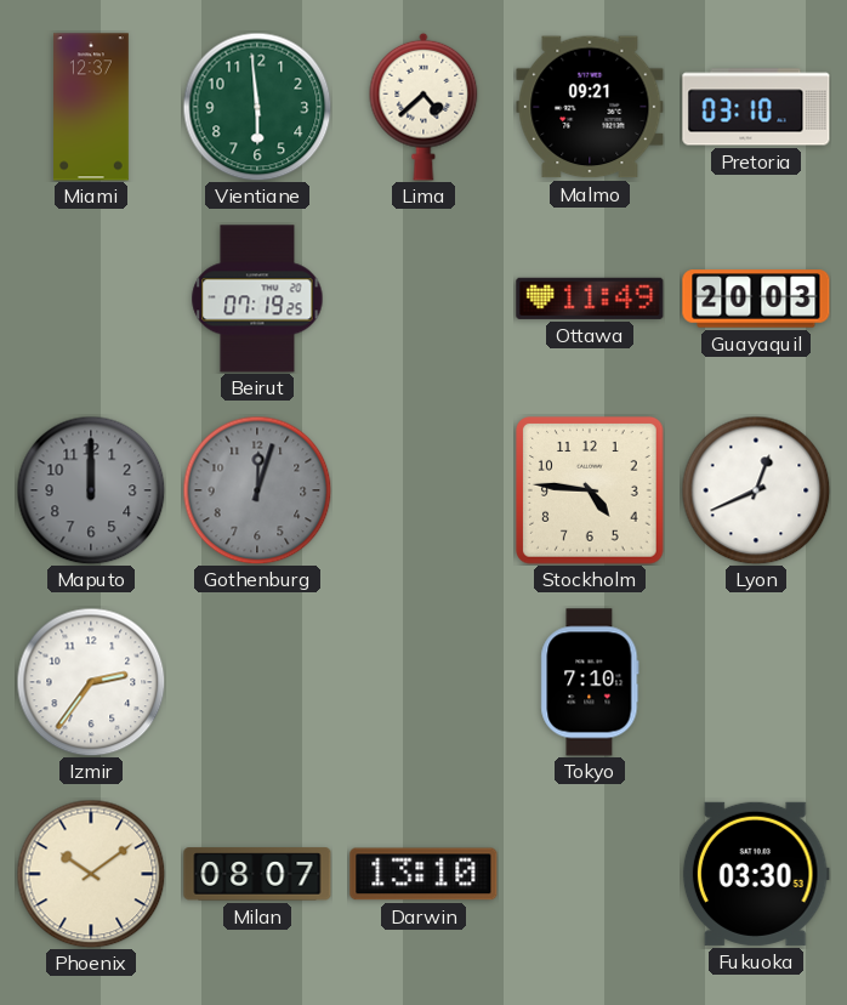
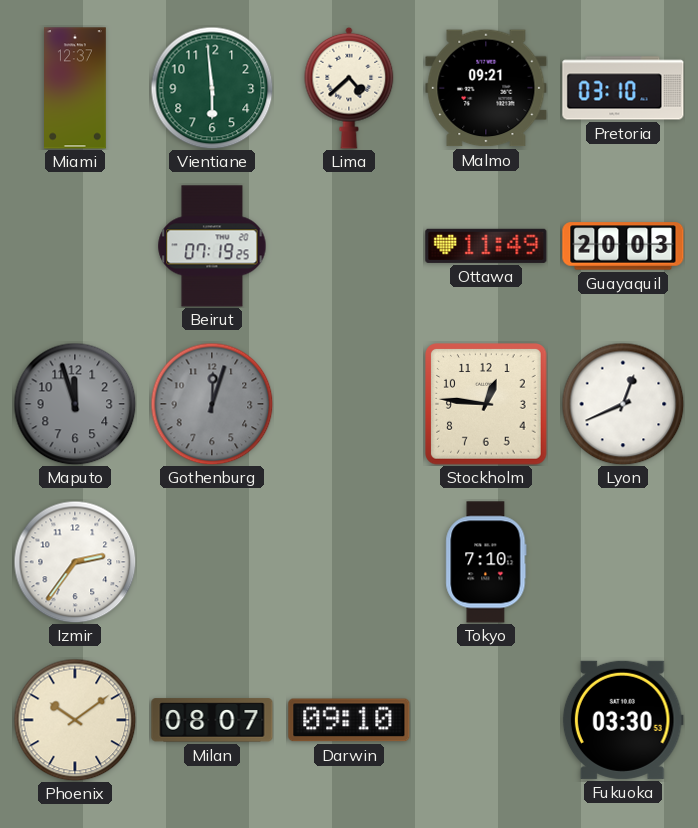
Maputo: 12:00 -> 11:57
Stockholm: 4:46 -> 12:46
Darwin: 13:10 -> 09:10
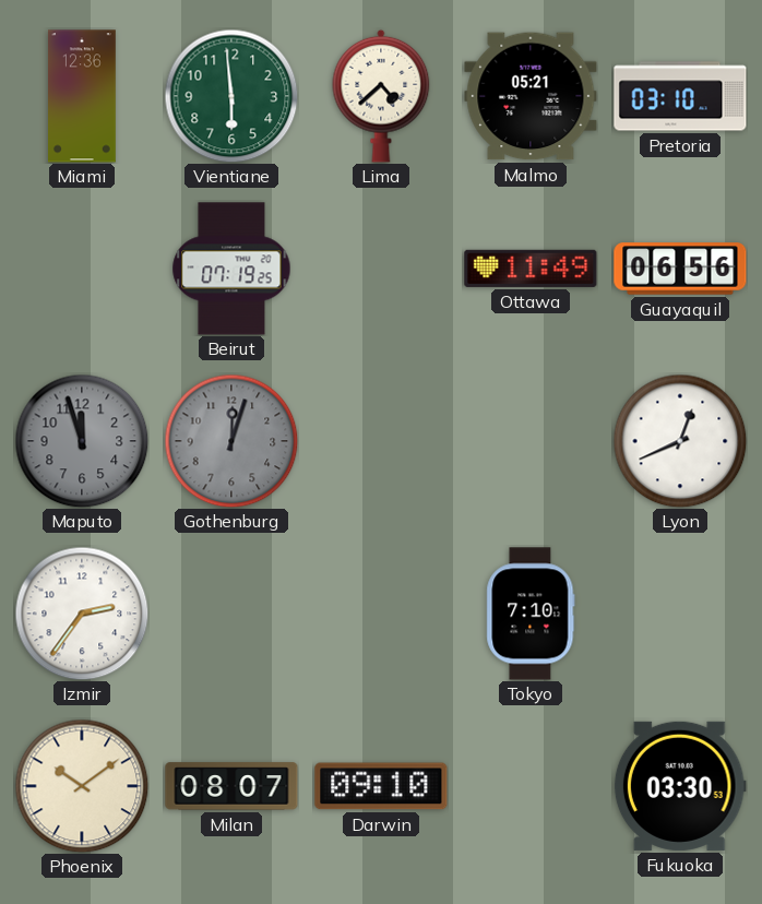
Miami: 12:37 -> 12:36
Malmo: 09:21 -> 05:21
Guayaquil: 20:03 -> 06:56
Stockholm: 12:46 -> none
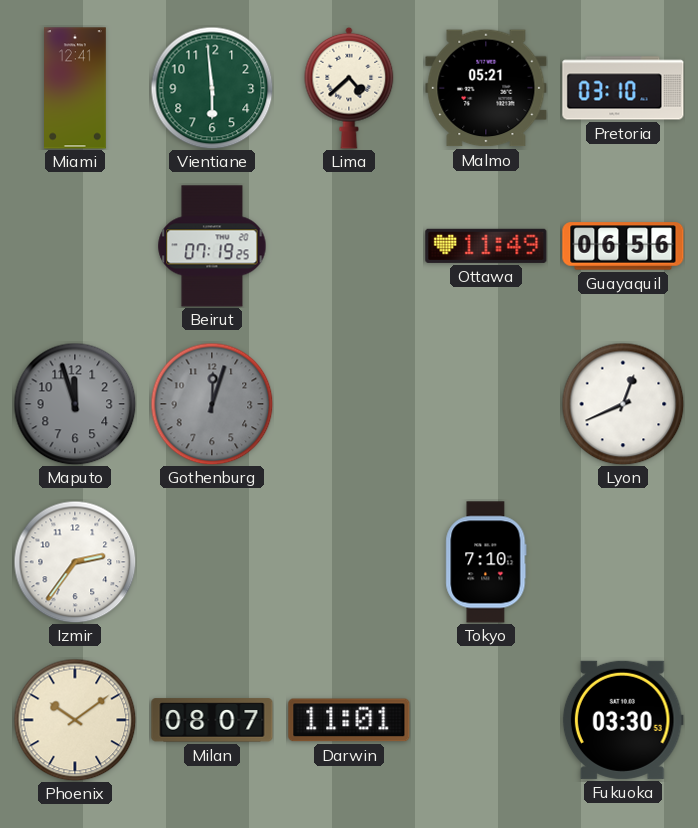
Miami: 12:36 -> 12:41
Darwin: 09:10 -> 11:01
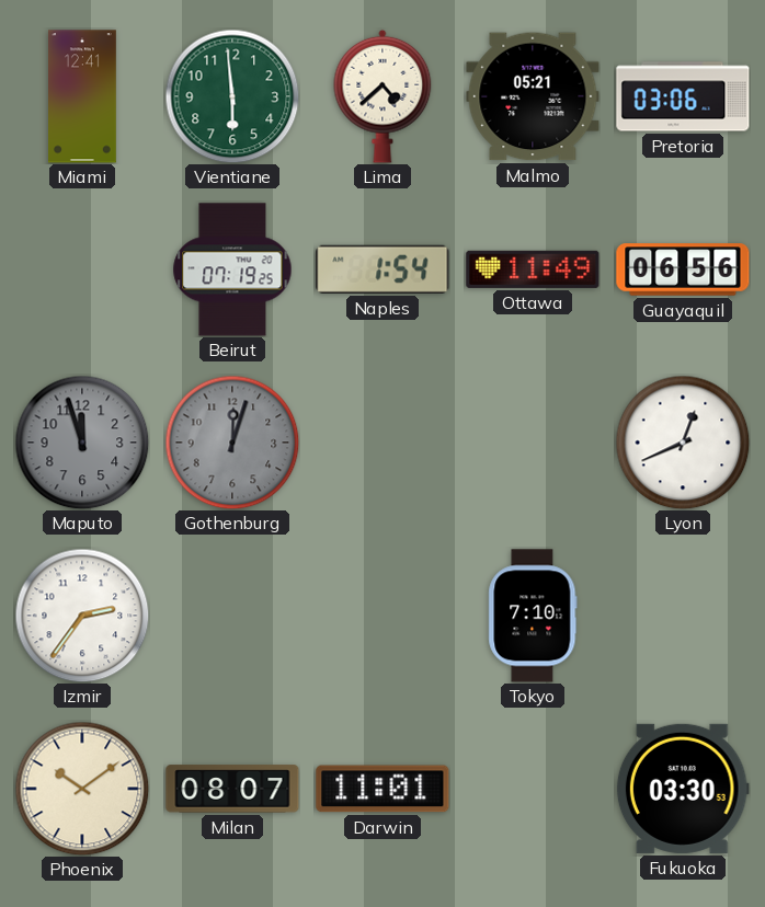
Pretoria: 03:10 -> 03:06
Naples: none -> 1:54
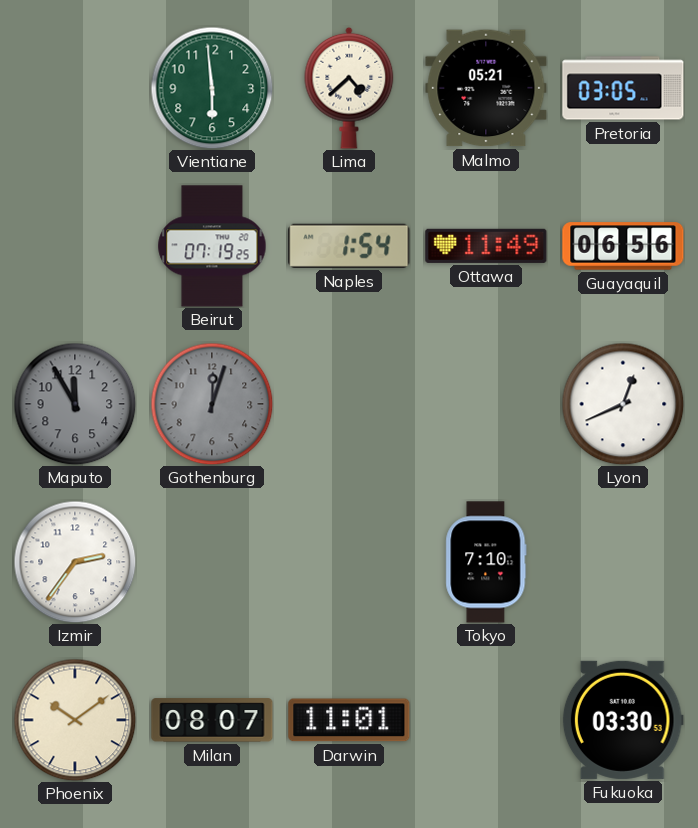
Miami: 12:41 -> none
Pretoria: 03:06 -> 03:05
Maputo: 11:57 -> 11:55
